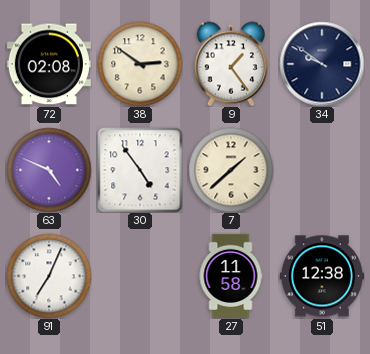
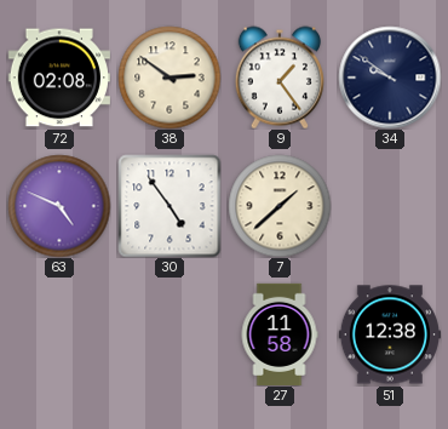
91: 7:04 -> none
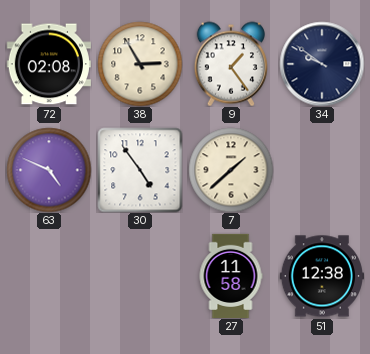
38: 2:51 -> 2:55
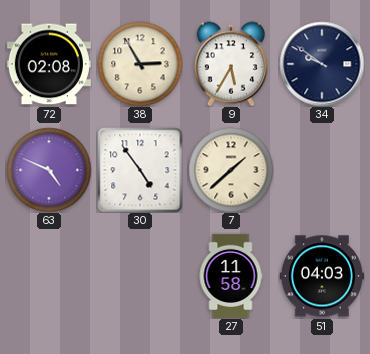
9: 1:24 -> 5:35
51: 12:38 -> 04:03
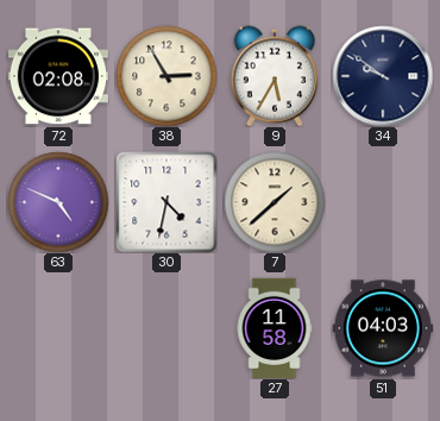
30: 4:54 -> 4:32
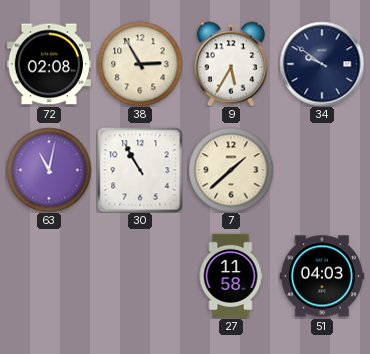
63: 4:49 -> 11:02
30: 4:32 -> 10:55
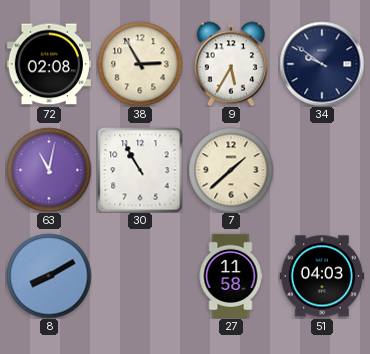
8: none -> 8:10
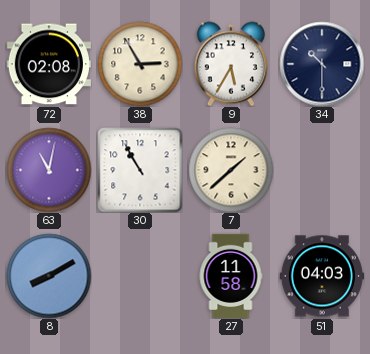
34: 9:51 -> 10:30
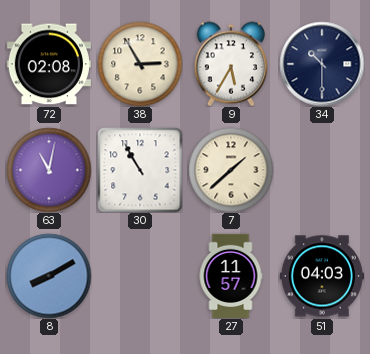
27: 11:58 -> 11:57
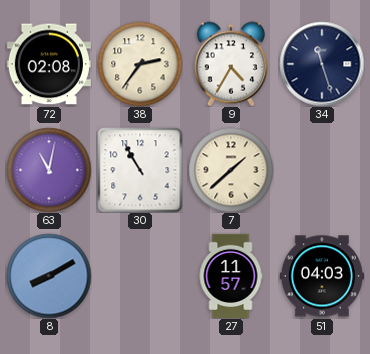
38: 2:55 -> 2:36
9: 5:35 -> 4:35
34: 10:30 -> 11:27
